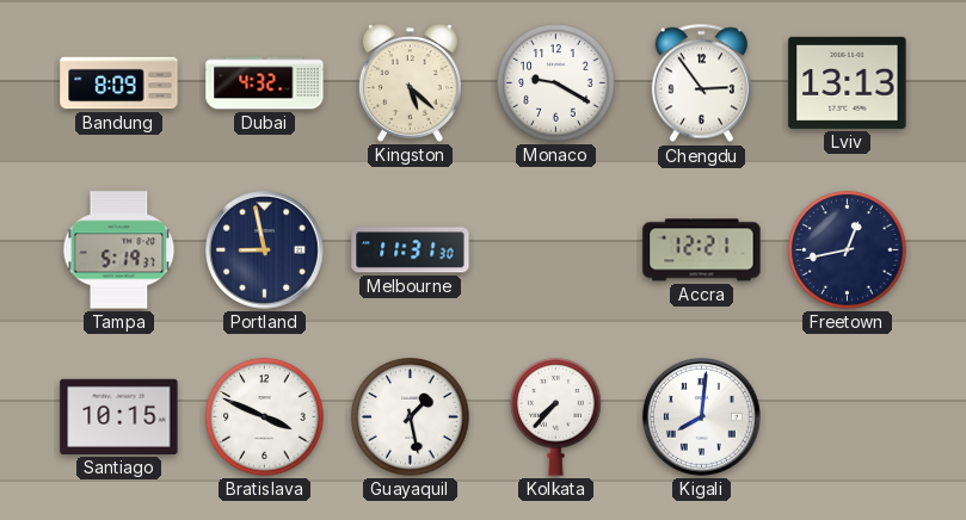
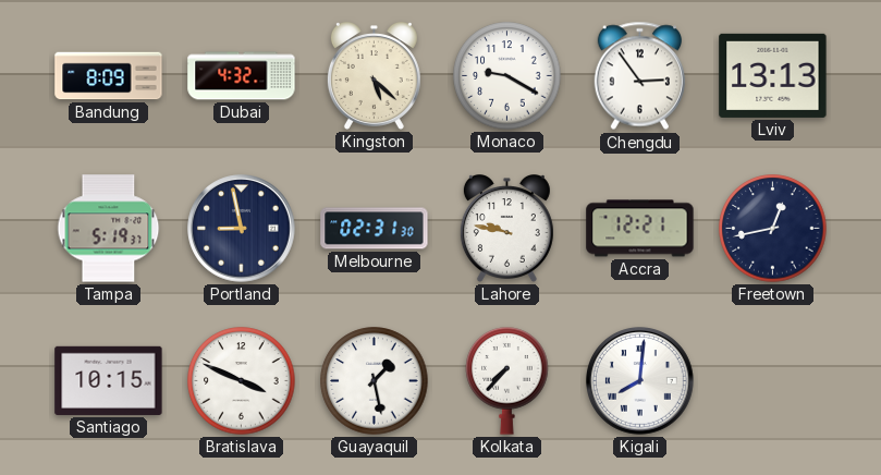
Melbourne: 11:31 -> 02:31
Lahore: none -> 9:47
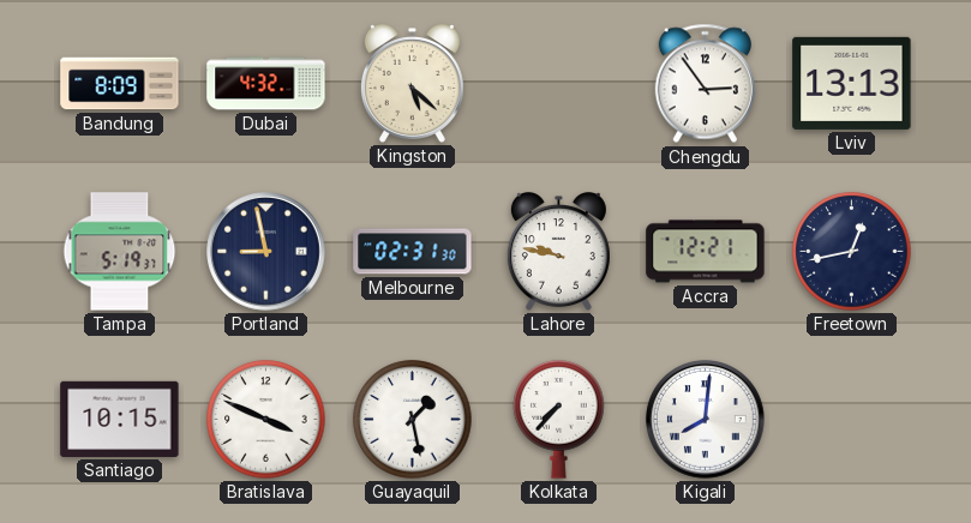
Monaco: 9:20 -> none
